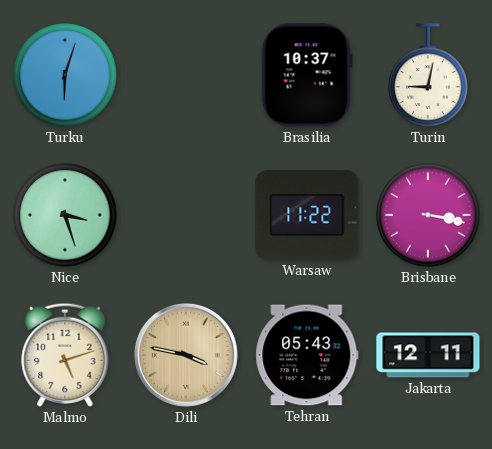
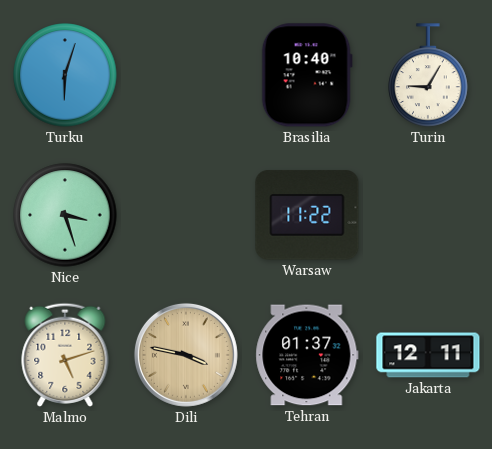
Brasilia: 10:37 -> 10:40
Turin: 9:02 -> 9:05
Brisbane: 3:17 -> none
Tehran: 05:43 -> 01:37
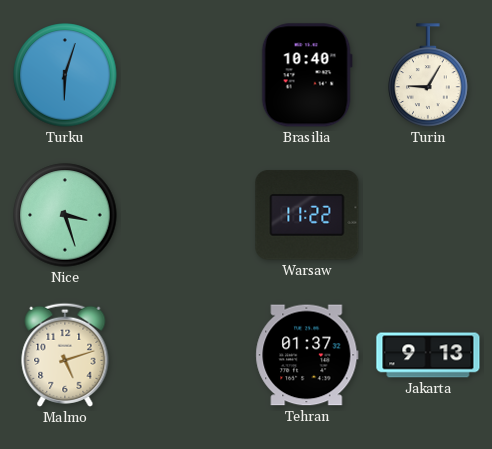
Dili: 3:47 -> none
Jakarta: 12:11 -> 9:13
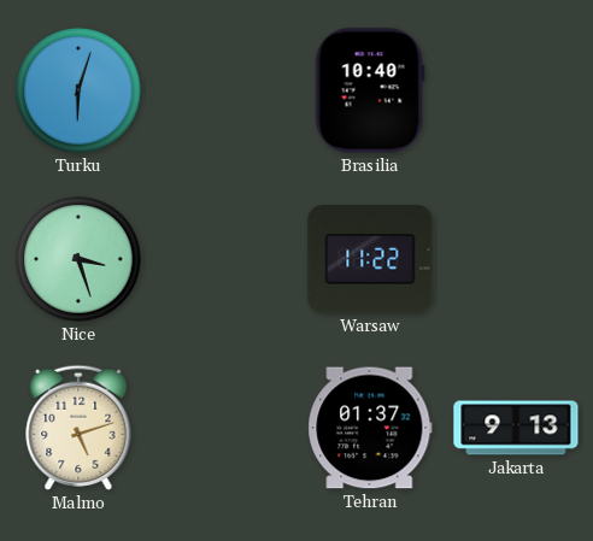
Turin: 9:05 -> none
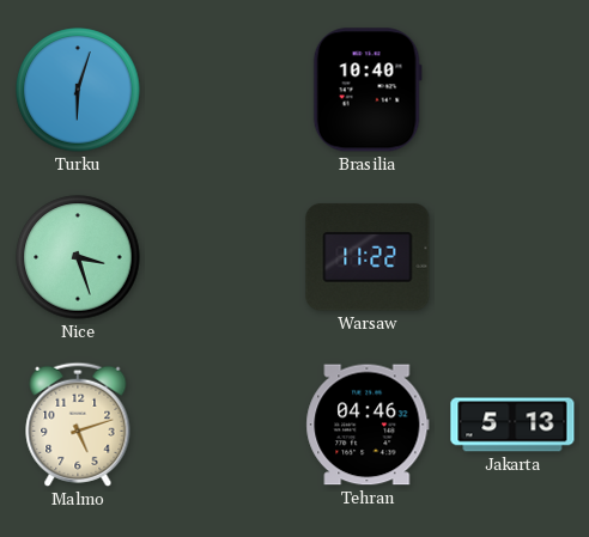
Tehran: 01:37 -> 04:46
Jakarta: 9:13 -> 5:13
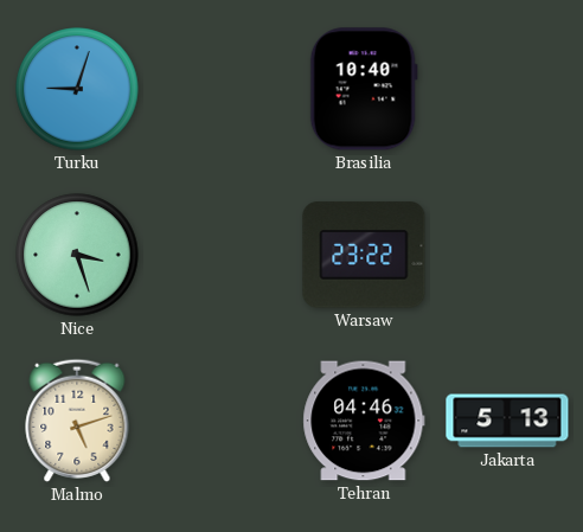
Turku: 6:03 -> 9:03
Warsaw: 11:22 -> 23:22
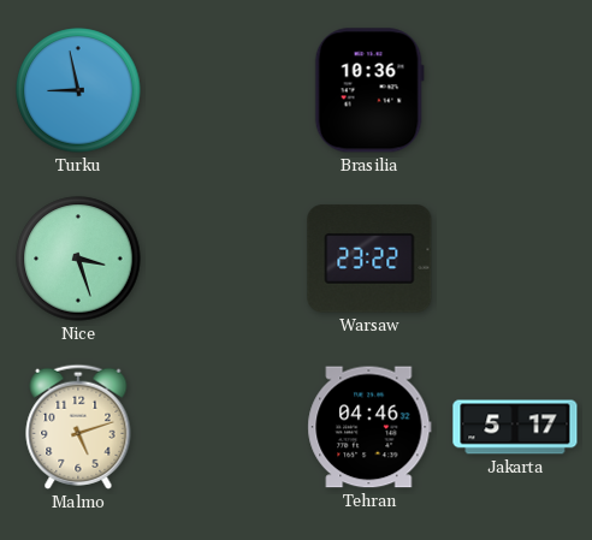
Turku: 9:03 -> 8:58
Brasilia: 10:40 -> 10:36
Jakarta: 5:13 -> 5:17
